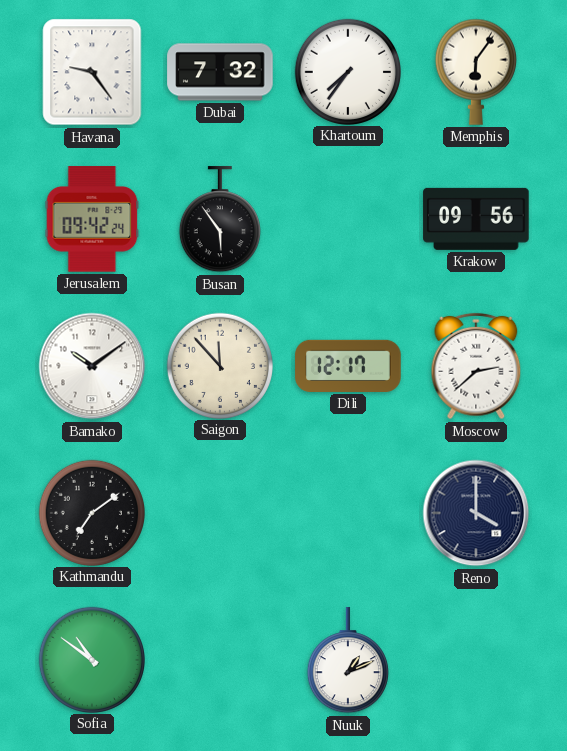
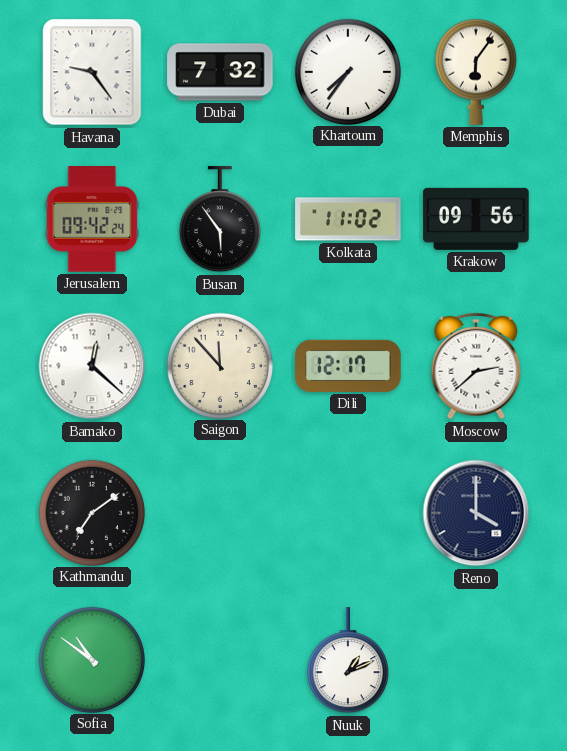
Kolkata: none -> 11:02
Bamako: 10:09 -> 12:22
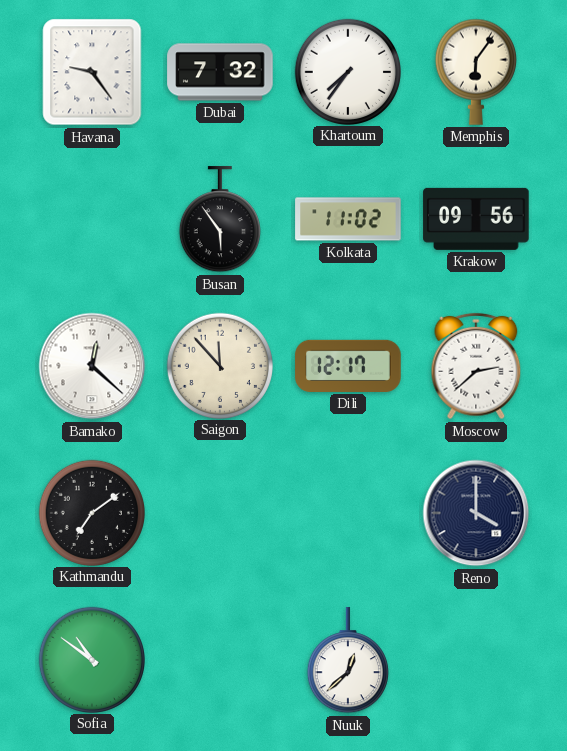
Jerusalem: 09:42 -> none
Nuuk: 1:11 -> 12:38
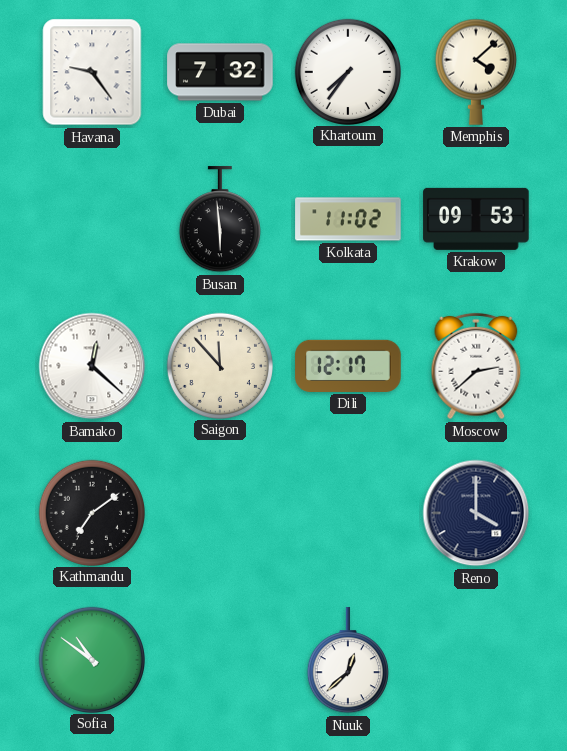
Memphis: 6:06 -> 4:08
Busan: 5:54 -> 5:59
Krakow: 09:56 -> 09:53
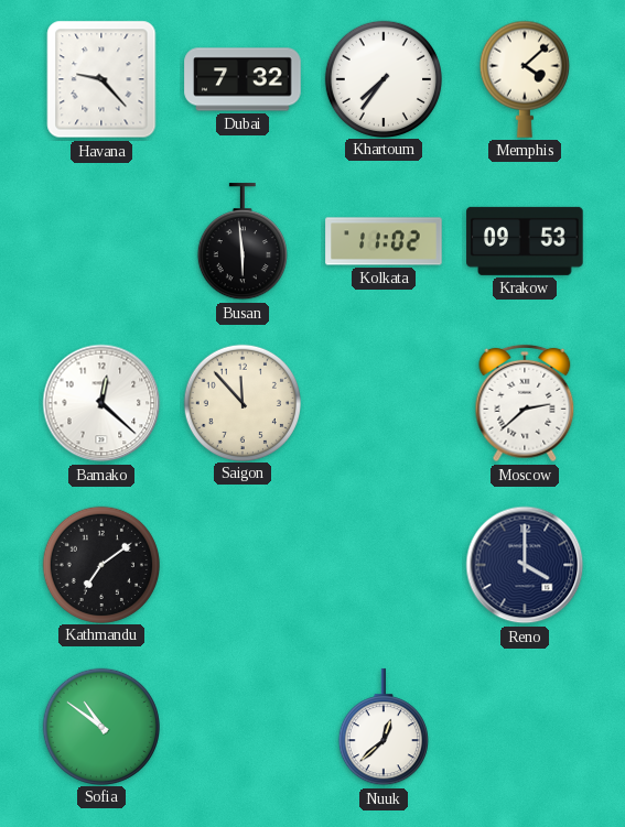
Havana: 9:24 -> 9:23
Dili: 12:17 -> none
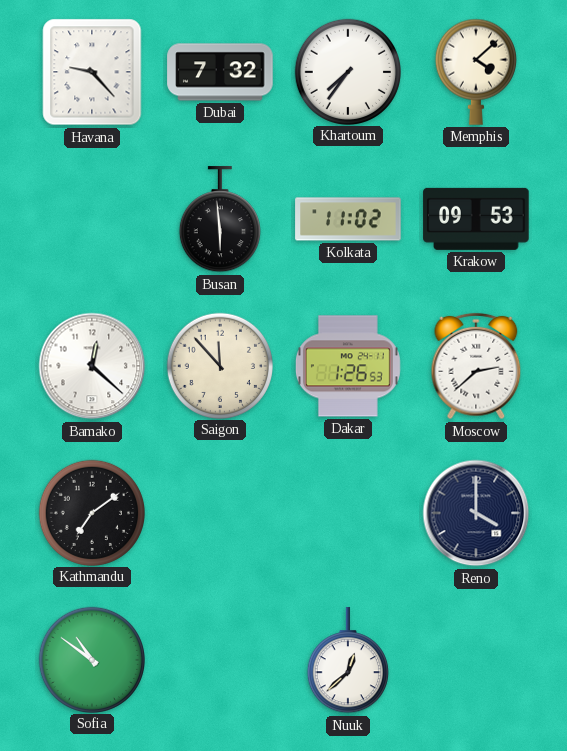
Dakar: none -> 1:26
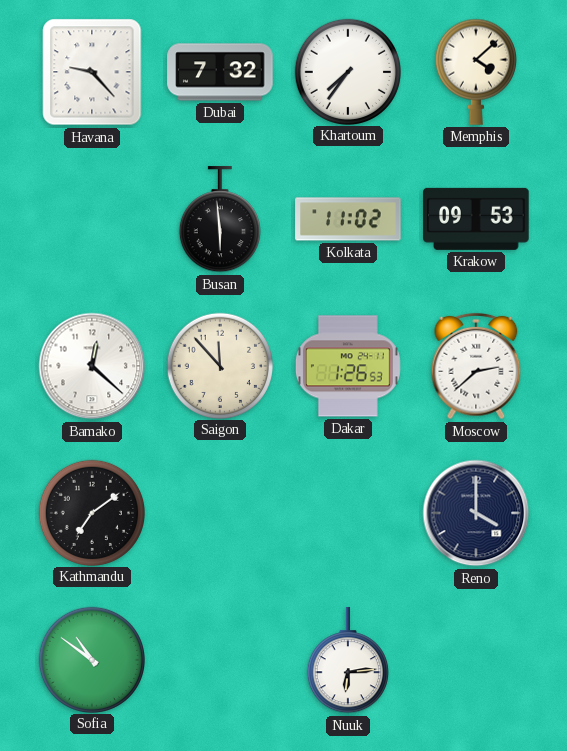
Nuuk: 12:38 -> 6:14
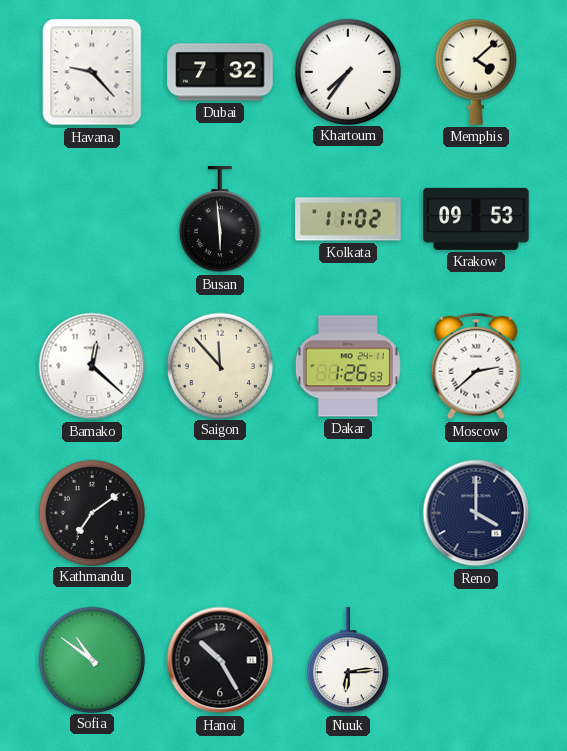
Hanoi: none -> 10:25
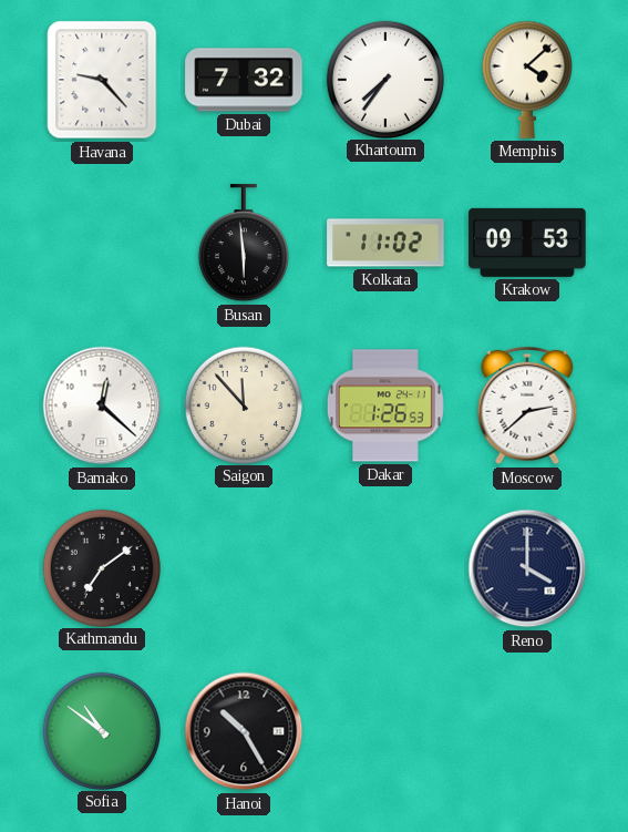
Nuuk: 6:14 -> none
